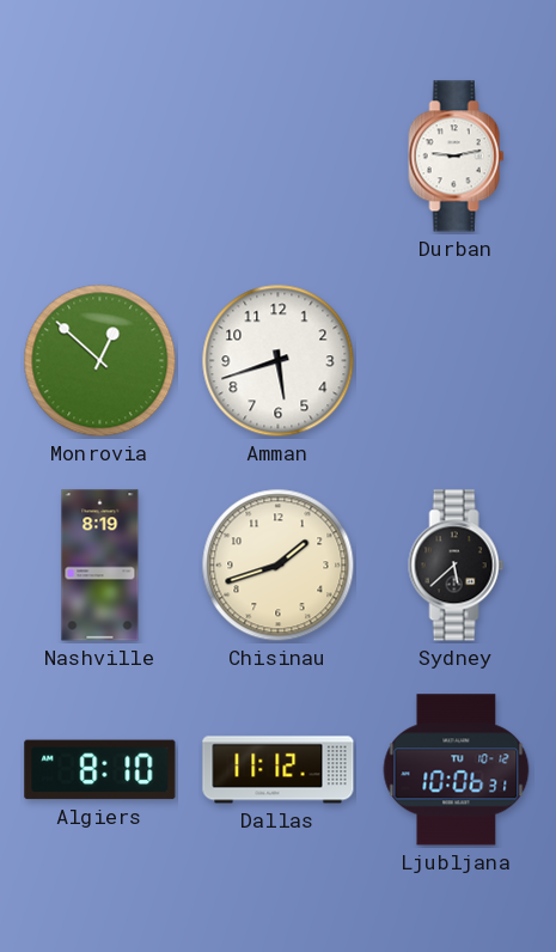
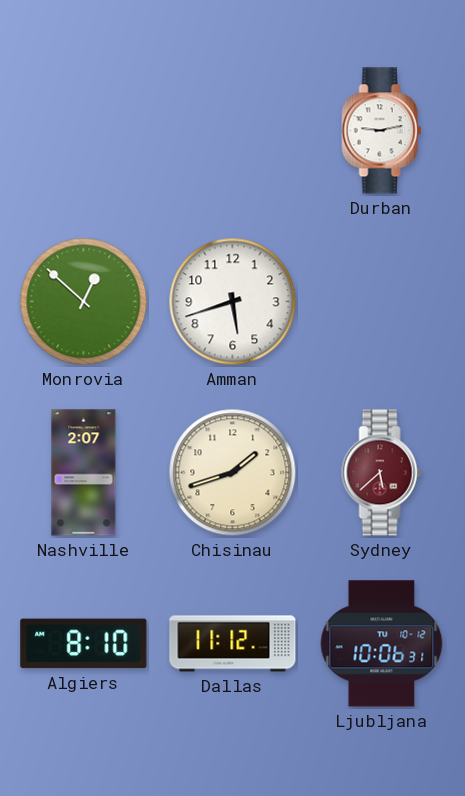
Nashville: 8:19 -> 2:07
Sydney dial: black -> burgundy
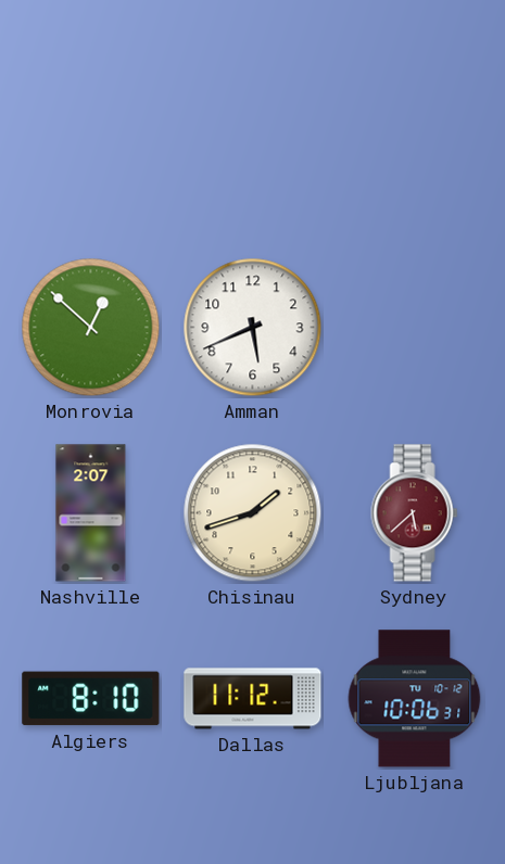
Durban: 9:13 -> none
Amman: 5:42 -> 5:41
